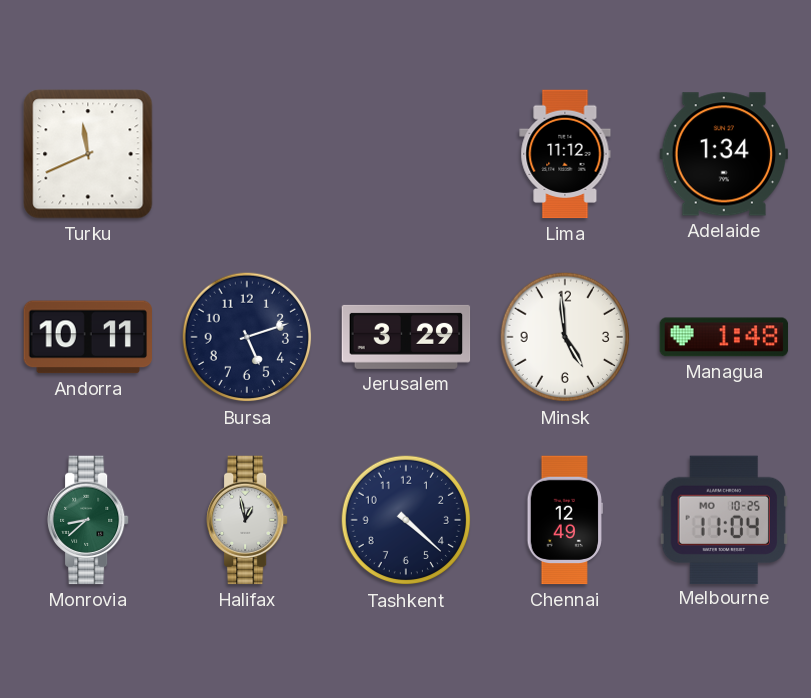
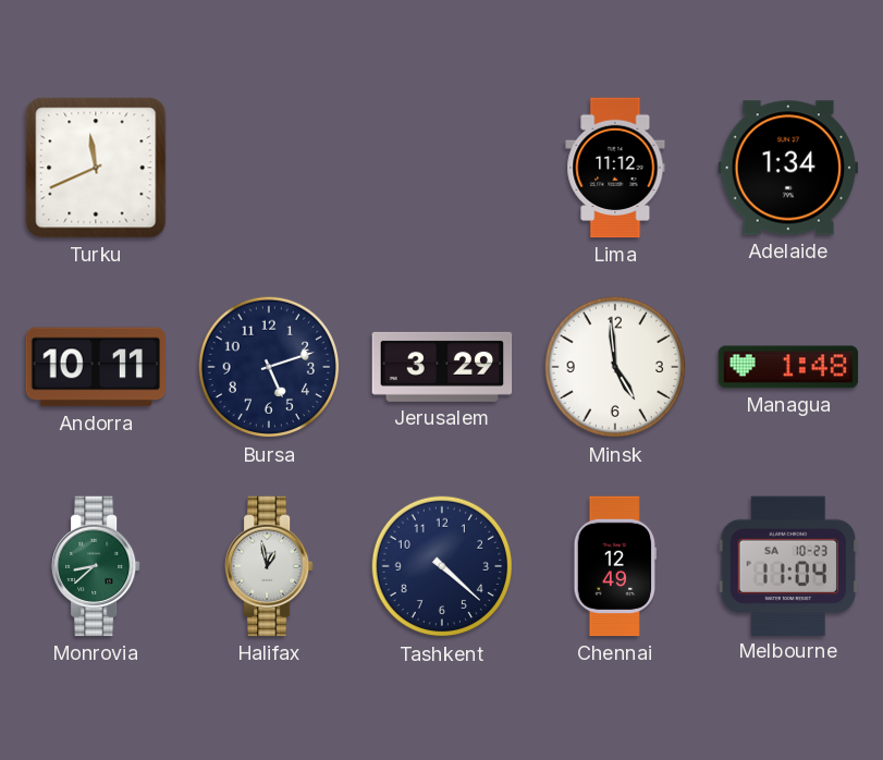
Melbourne date: MO 10-25 -> SA 10-23
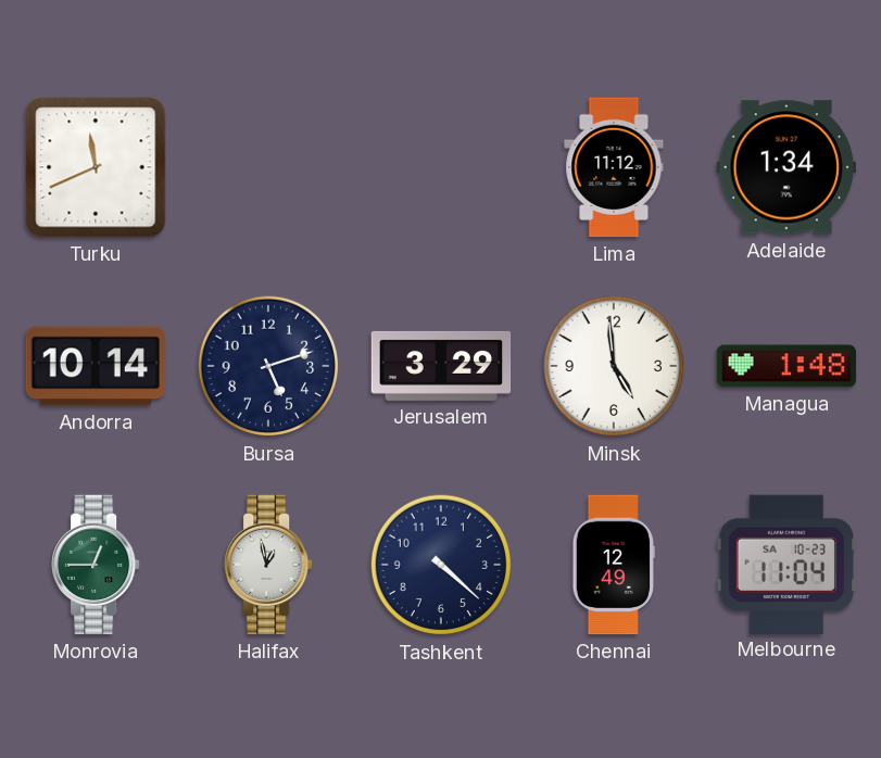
Andorra: 10:11 -> 10:14
Monrovia: 8:38 -> 12:45
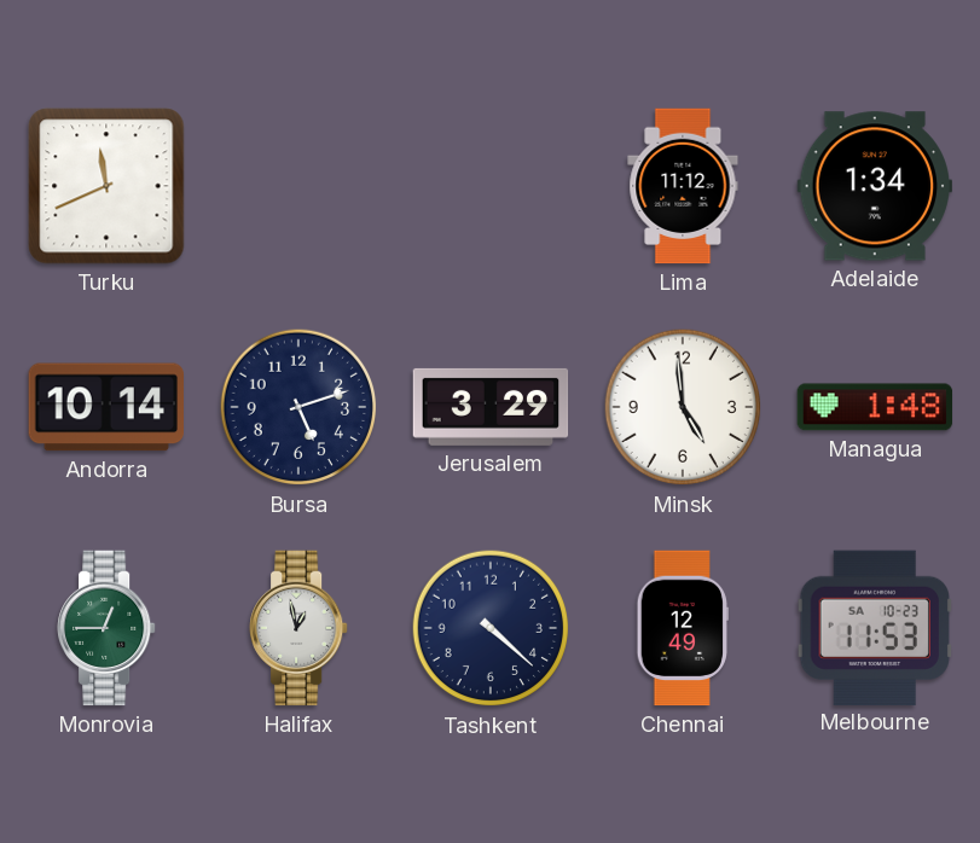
Melbourne: 11:04 -> 11:53
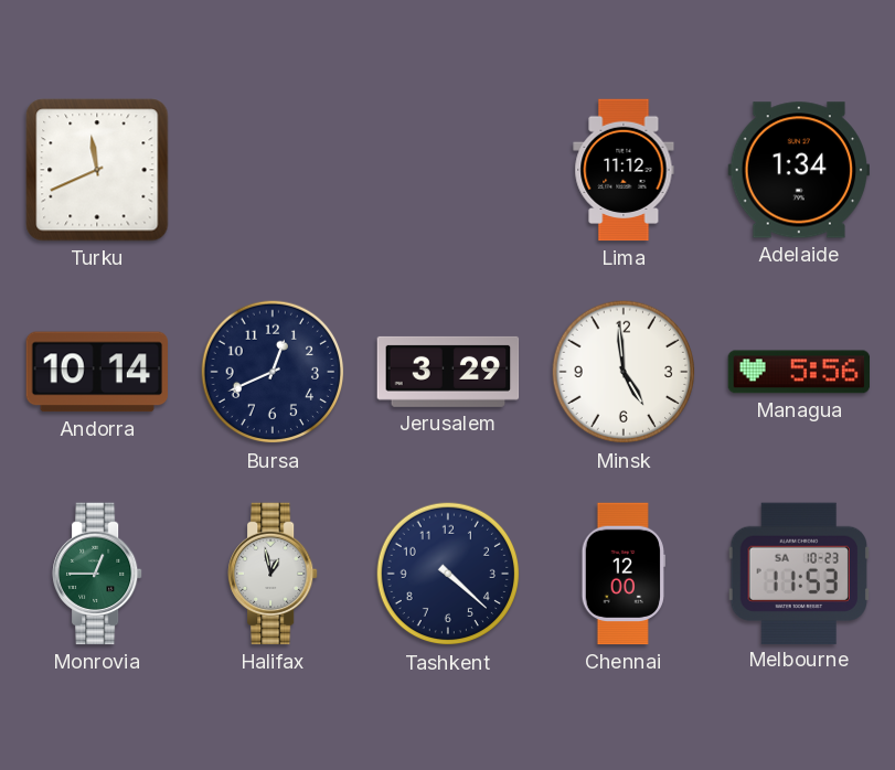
Bursa: 5:12 -> 12:41
Managua: 1:48 -> 5:56
Chennai: 12:49 -> 12:00
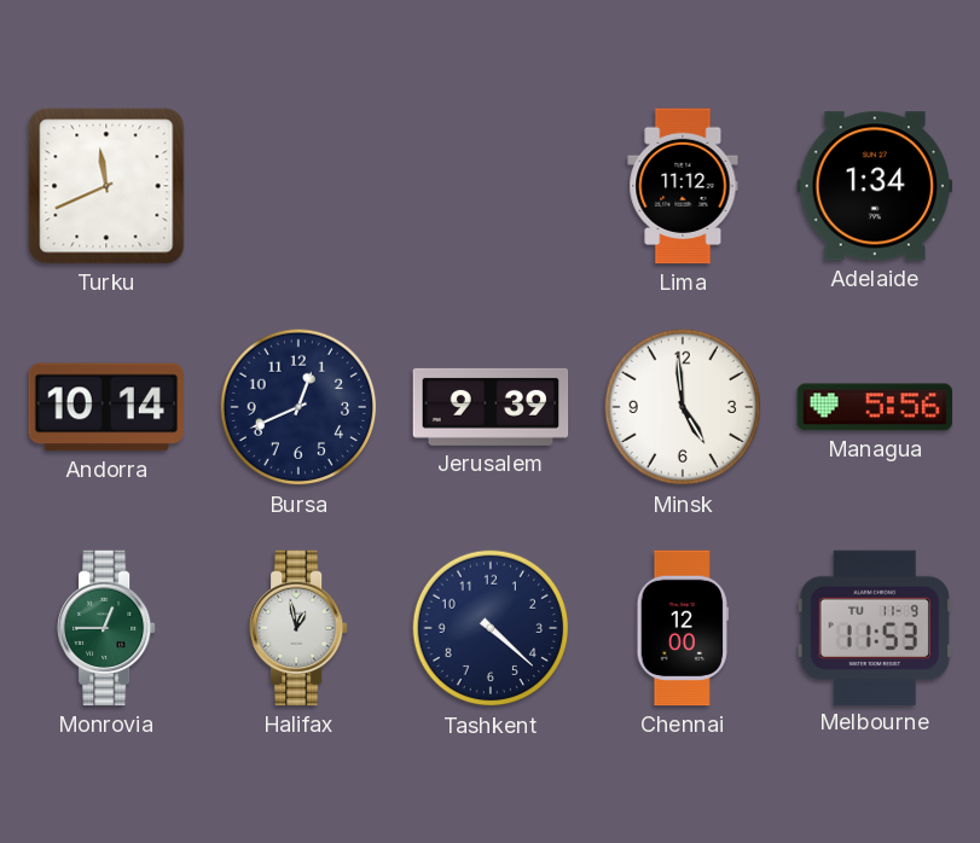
Jerusalem: 3:29 -> 9:39
Melbourne date: SA 10-23 -> TU 11-9
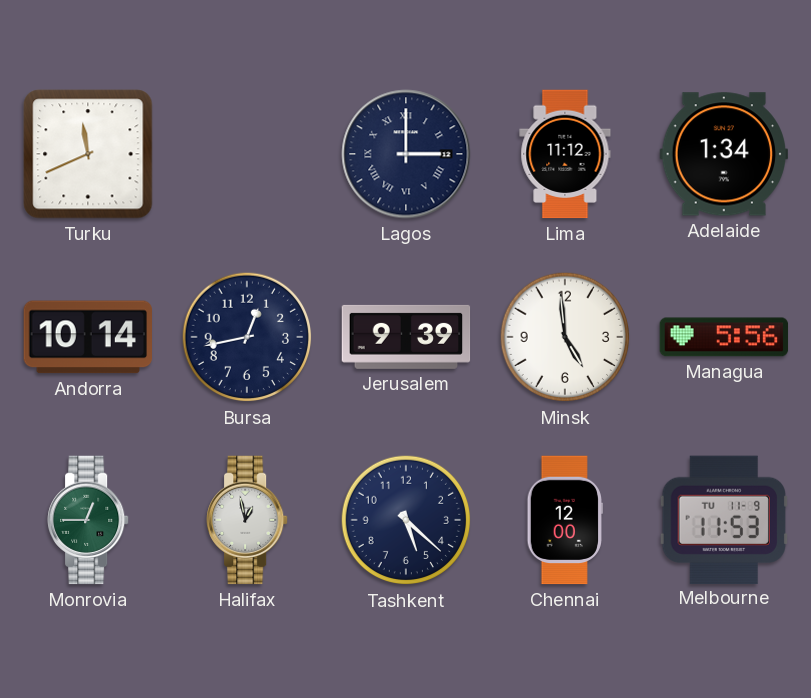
Lagos: none -> 3:00
Bursa: 12:41 -> 12:43
Tashkent: 4:22 -> 5:22
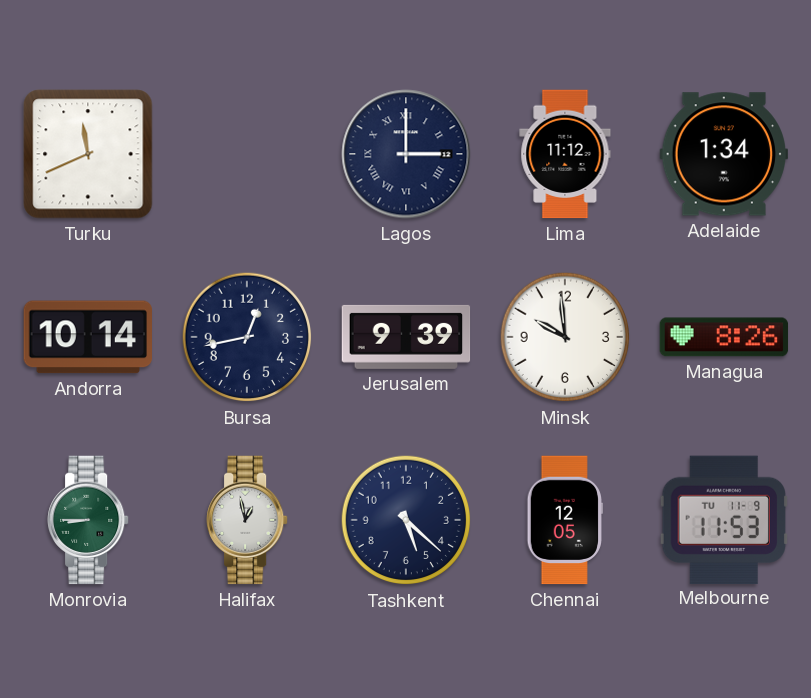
Minsk: 4:59 -> 9:59
Managua: 5:56 -> 8:26
Monrovia: 12:45 -> 8:45
Chennai: 12:00 -> 12:05
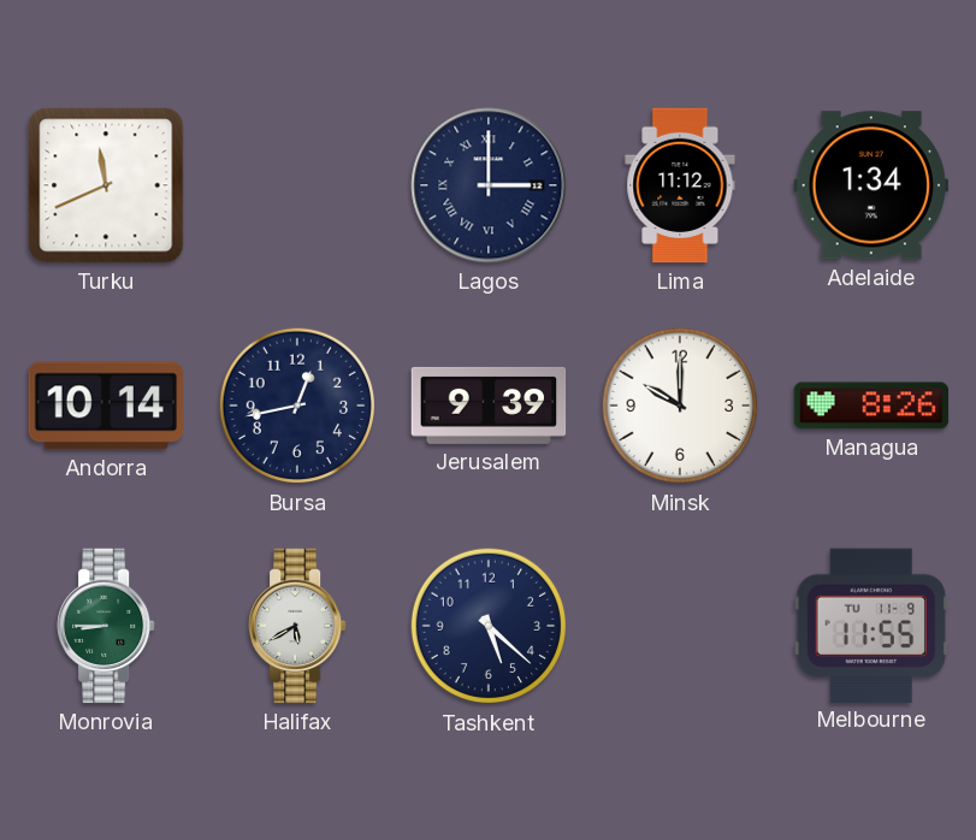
Minsk: 9:59 -> 10:00
Halifax: 12:58 -> 5:40
Chennai: 12:05 -> none
Melbourne: 11:53 -> 11:55
